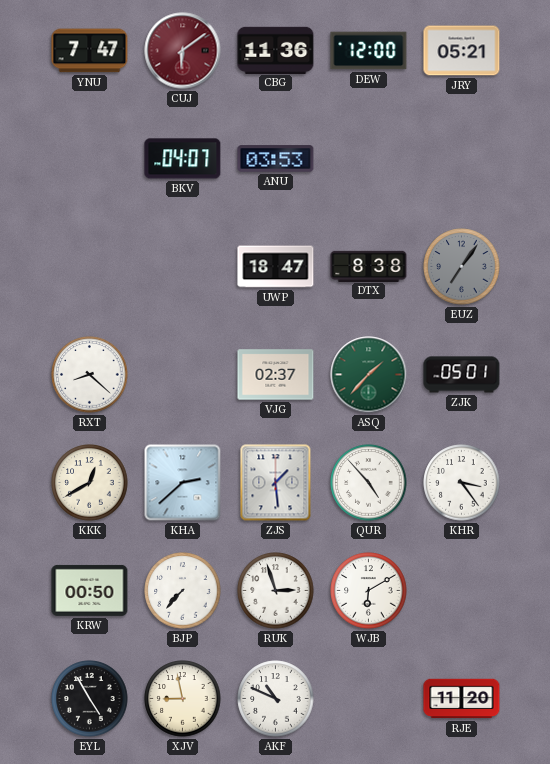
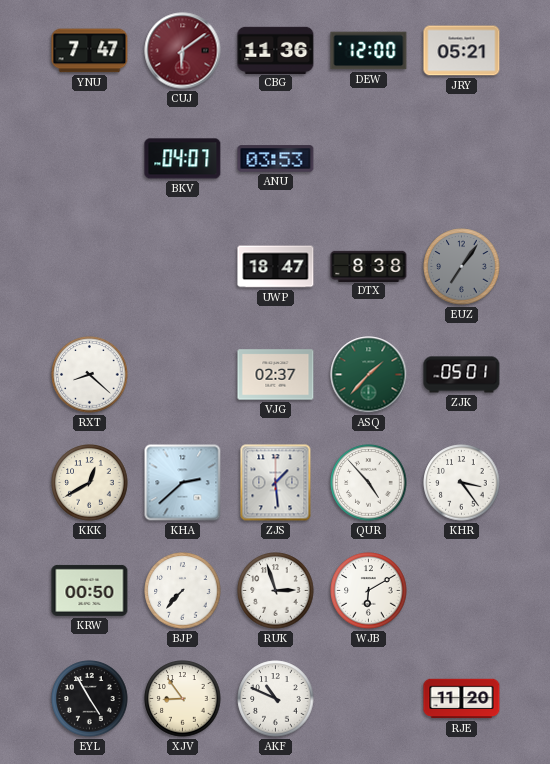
XJV: 8:58 -> 8:54
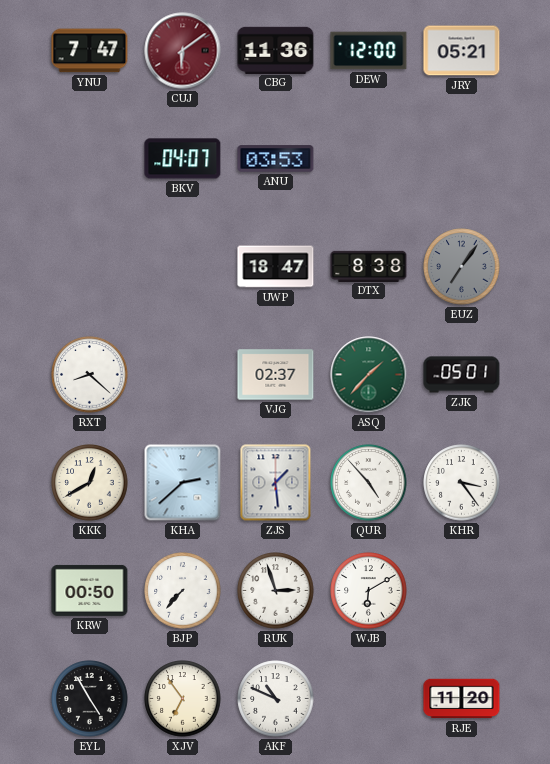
XJV: 8:54 -> 6:54
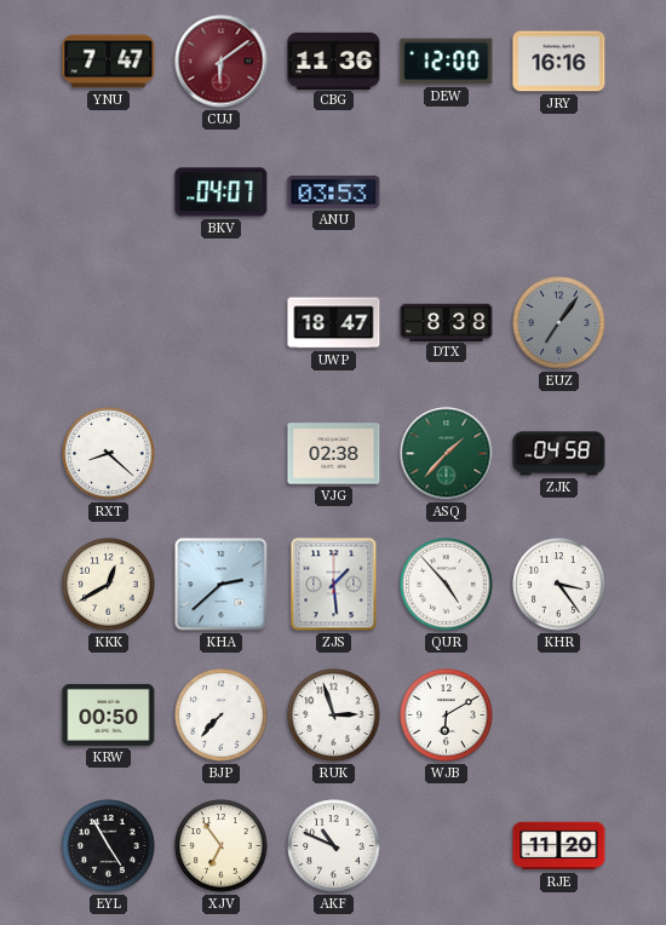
JRY: 05:21 -> 16:16
VJG: 02:37 -> 02:38
ZJK: 05:01 -> 04:58
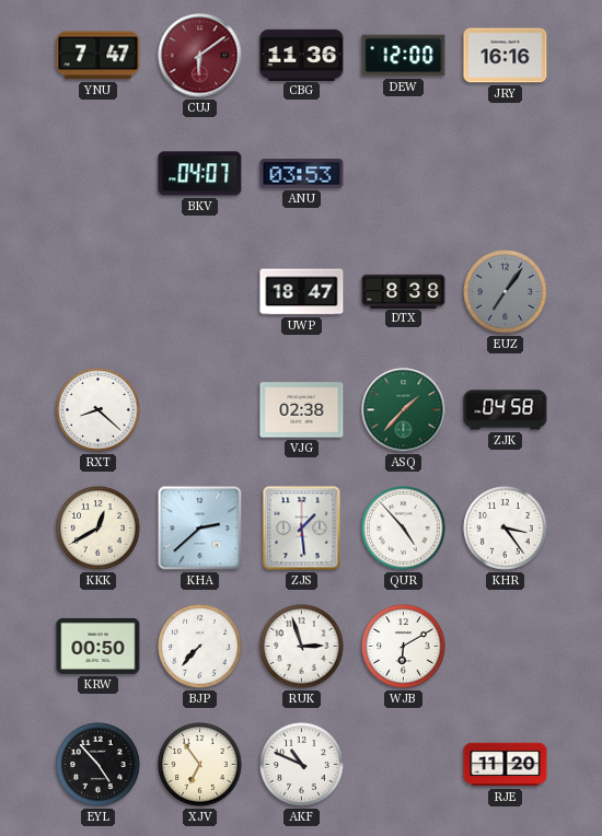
EYL: 4:55 -> 4:53
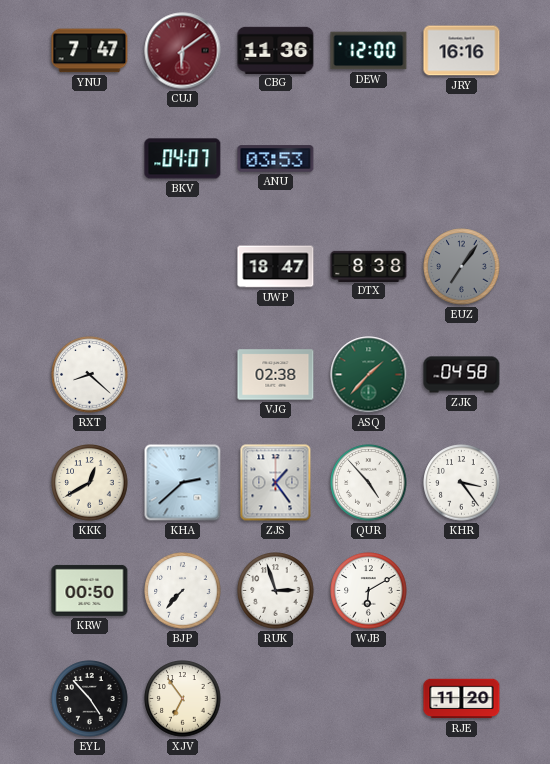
ZJS: 1:29 -> 1:24
AKF: 10:49 -> none
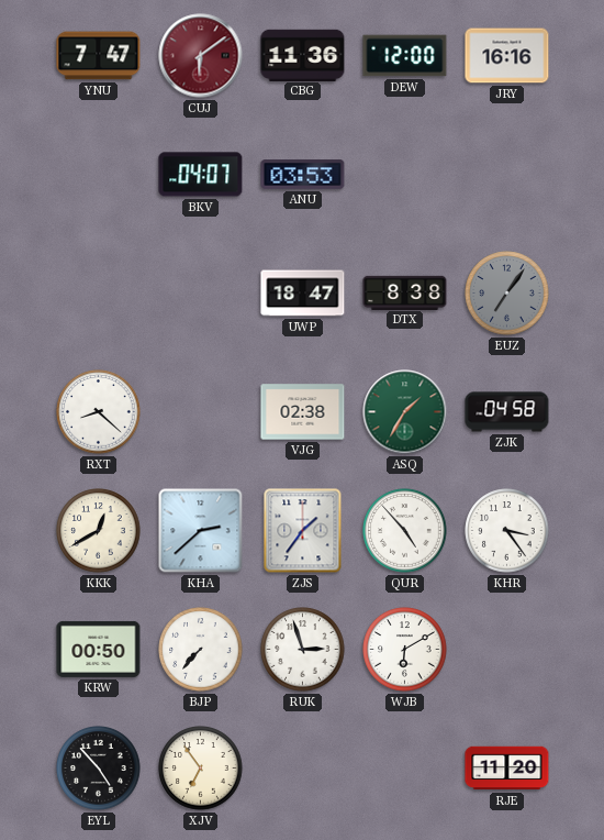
ASQ: 1:37 -> 1:35
ZJS: 1:24 -> 1:36
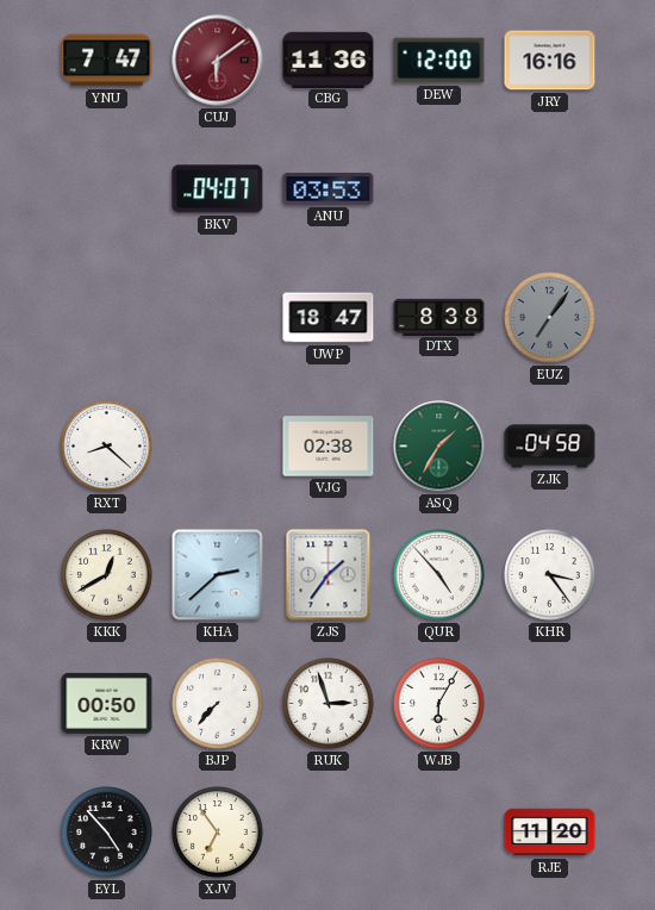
WJB: 6:10 -> 6:05
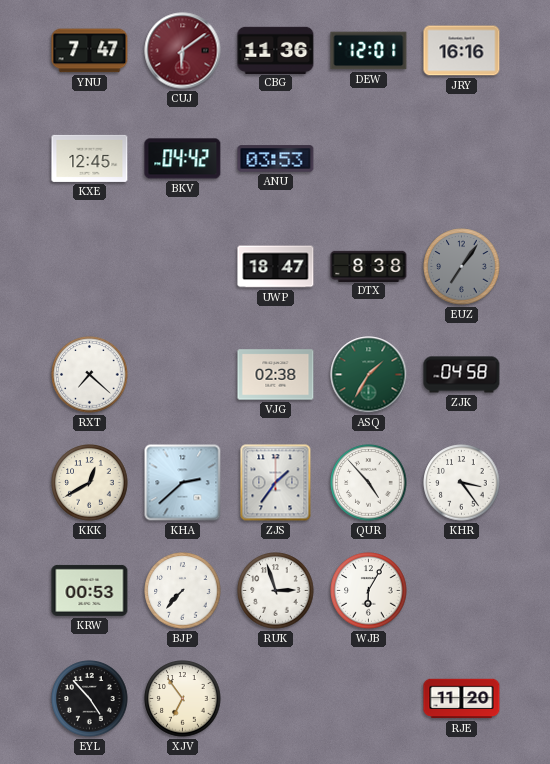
DEW: 12:00 -> 12:01
KXE: none -> 12:45
BKV: 04:07 -> 04:42
RXT: 8:22 -> 7:22
KRW: 00:50 -> 00:53
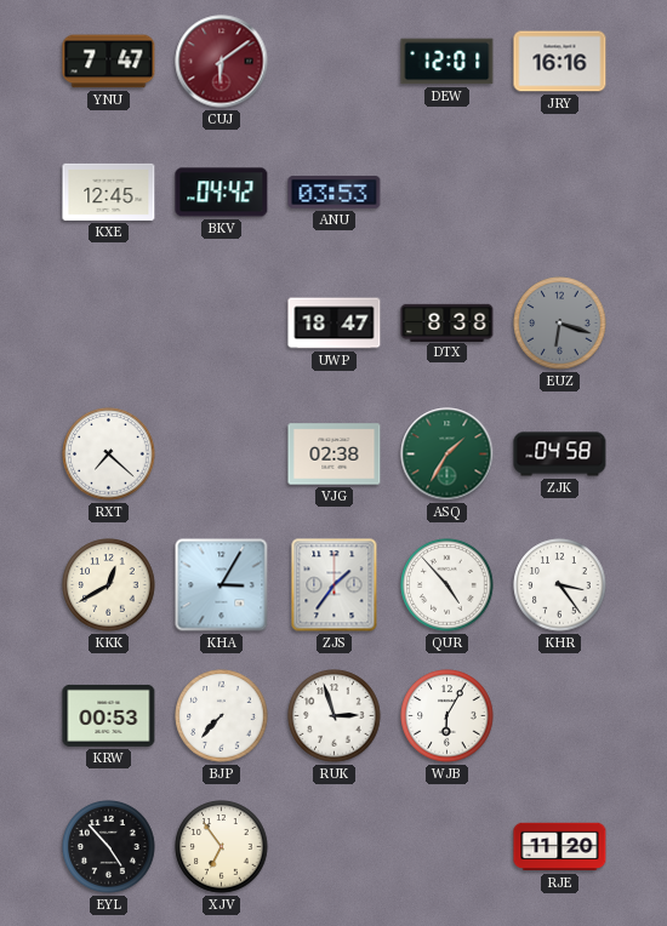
CBG: 11:36 -> none
EUZ: 7:06 -> 6:18
KHA: 2:38 -> 3:05
